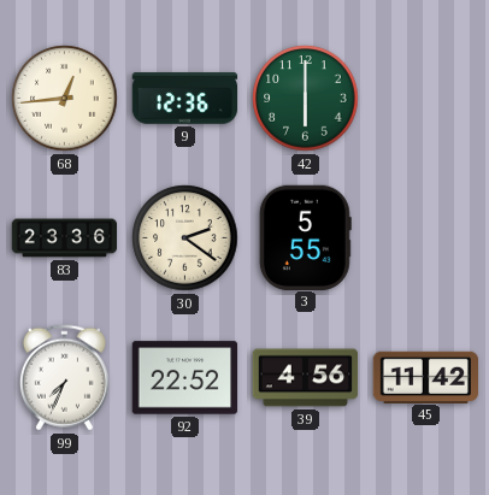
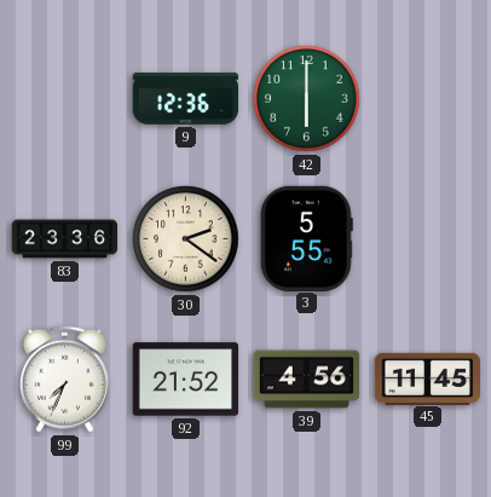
68: 12:44 -> none
92: 22:52 -> 21:52
45: 11:42 -> 11:45
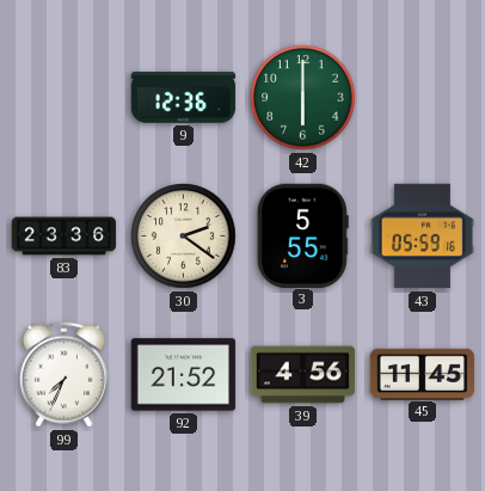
43: none -> 05:59
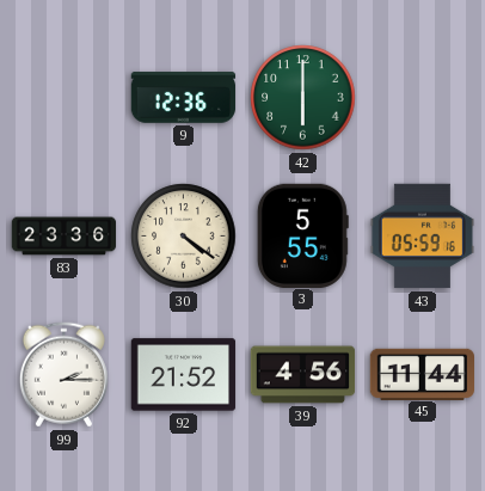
30: 2:21 -> 4:21
99: 7:34 -> 2:15
45: 11:45 -> 11:44
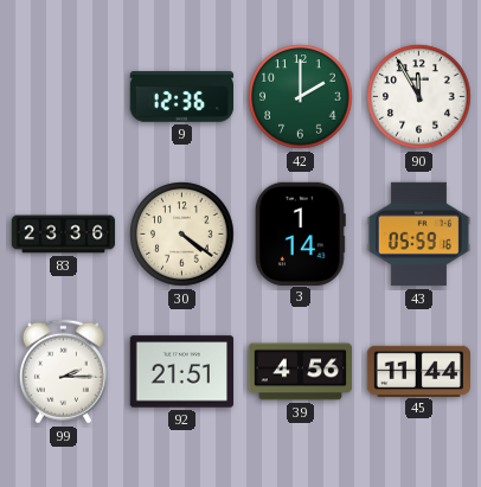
42: 6:00 -> 2:00
90: none -> 11:55
3: 5:55 -> 1:14
92: 21:52 -> 21:51
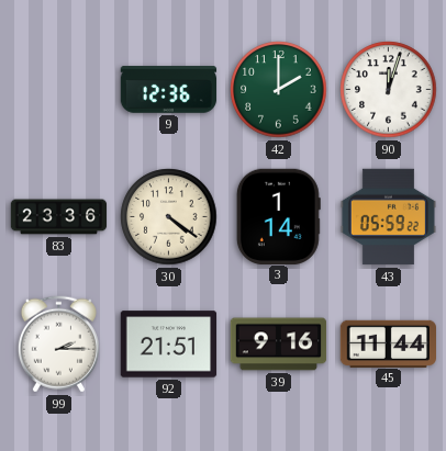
90: 11:55 -> 12:03
43: 05:59:16 -> 05:59:22
39: 4:56 -> 9:16
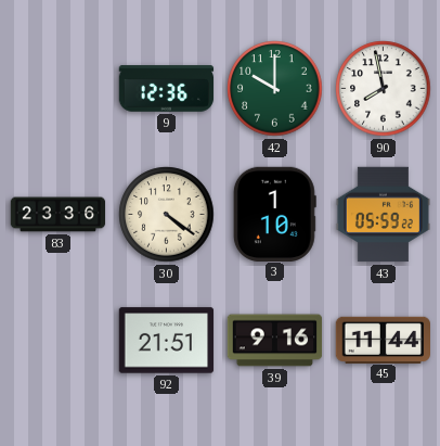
42: 2:00 -> 10:00
90: 12:03 -> 7:58
3: 1:14 -> 1:10
99: 2:15 -> none
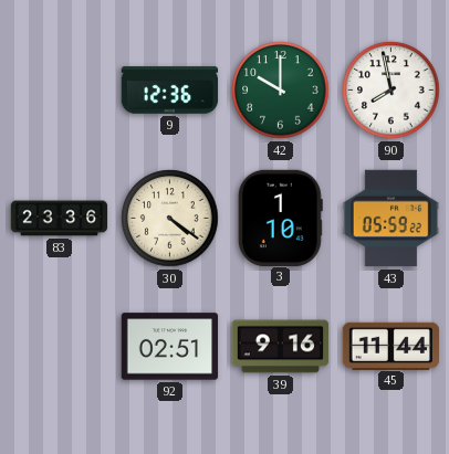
92: 21:51 -> 02:51
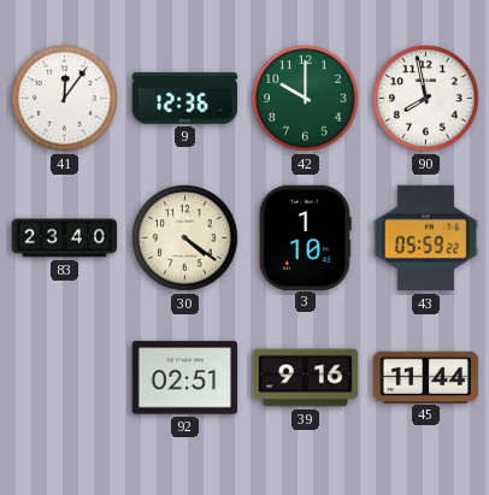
41: none -> 12:06
83: 23:36 -> 23:40
